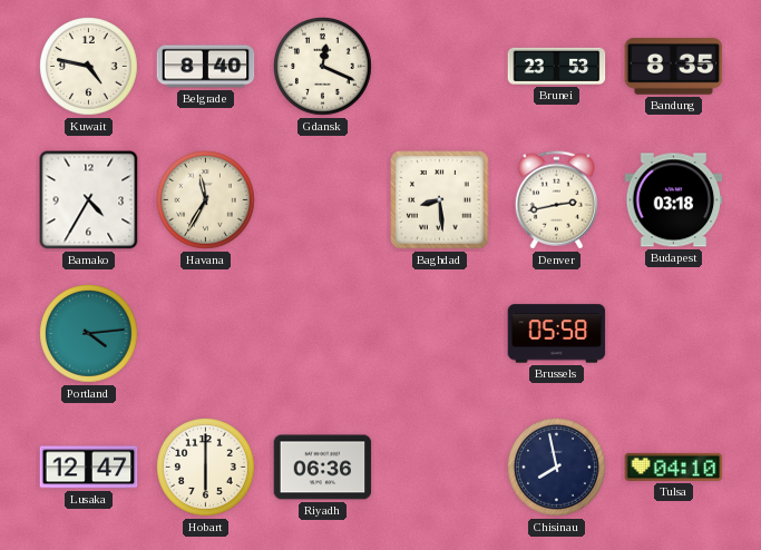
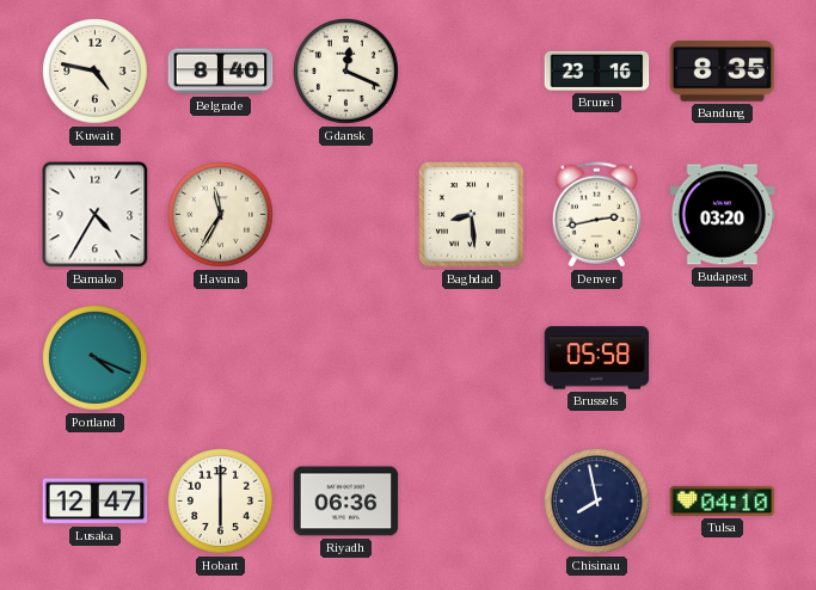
Brunei: 23:53 -> 23:16
Budapest: 03:18 -> 03:20
Portland: 4:14 -> 4:19
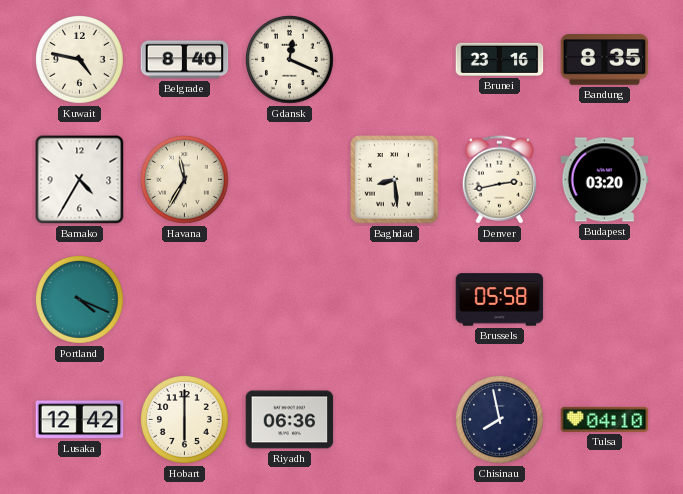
Lusaka: 12:47 -> 12:42
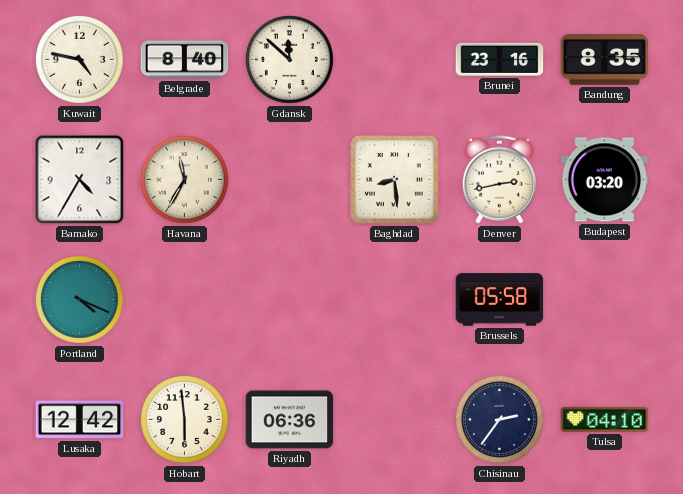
Gdansk: 12:19 -> 11:52
Hobart: 6:00 -> 5:59
Chisinau: 7:58 -> 2:36
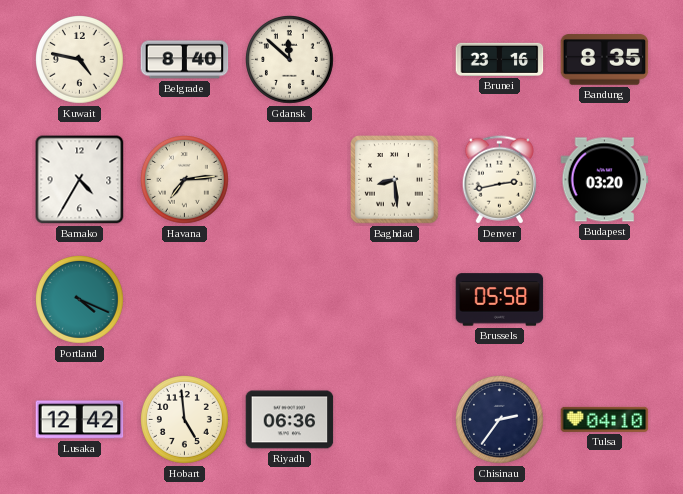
Havana: 11:35 -> 7:14
Hobart: 5:59 -> 4:59
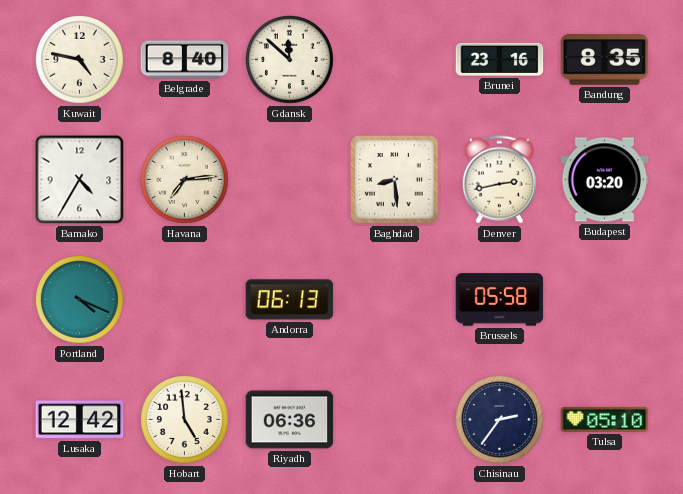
Andorra: none -> 06:13
Tulsa: 04:10 -> 05:10
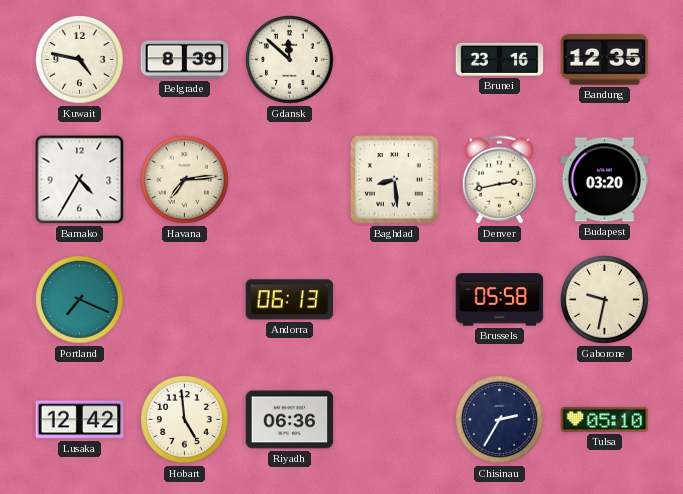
Belgrade: 8:40 -> 8:39
Bandung: 8:35 -> 12:35
Portland: 4:19 -> 7:19
Gaborone: none -> 9:32
Chisinau: 2:36 -> 2:35
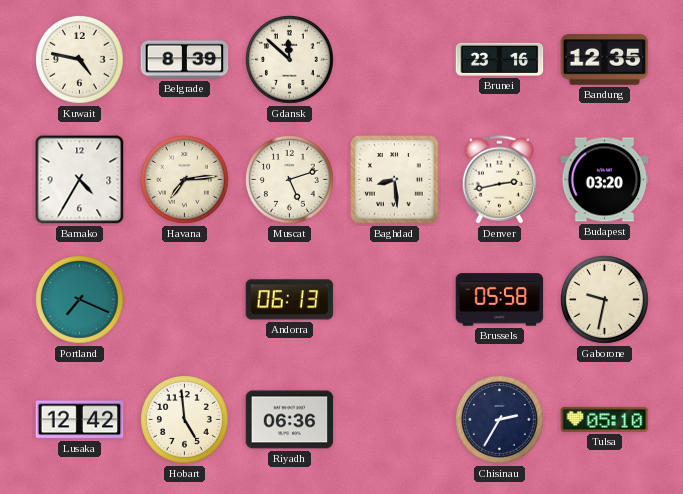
Muscat: none -> 5:12
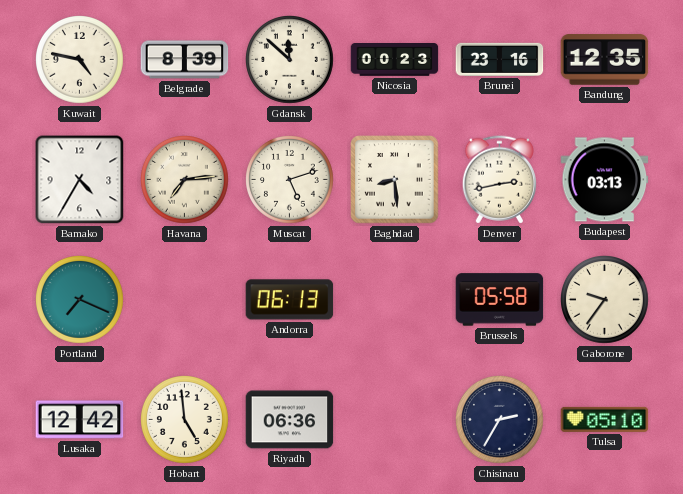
Nicosia: none -> 00:23
Budapest: 03:20 -> 03:13
Gaborone: 9:32 -> 9:36
